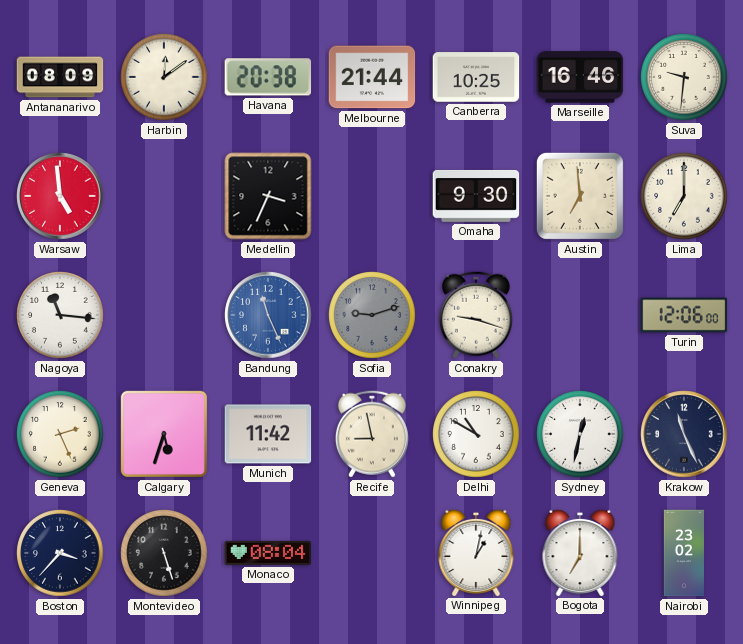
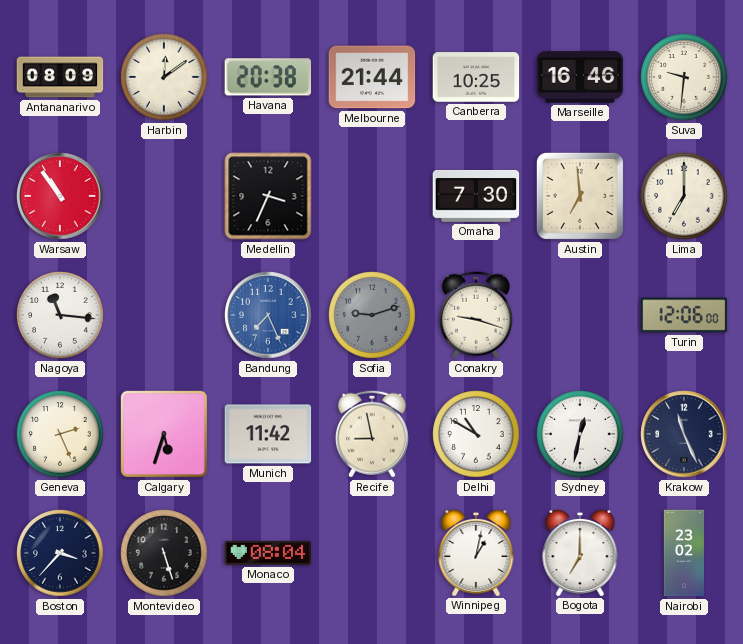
Warsaw: 4:59 -> 10:54
Omaha: 9:30 -> 7:30
Bandung: 11:26 -> 7:26
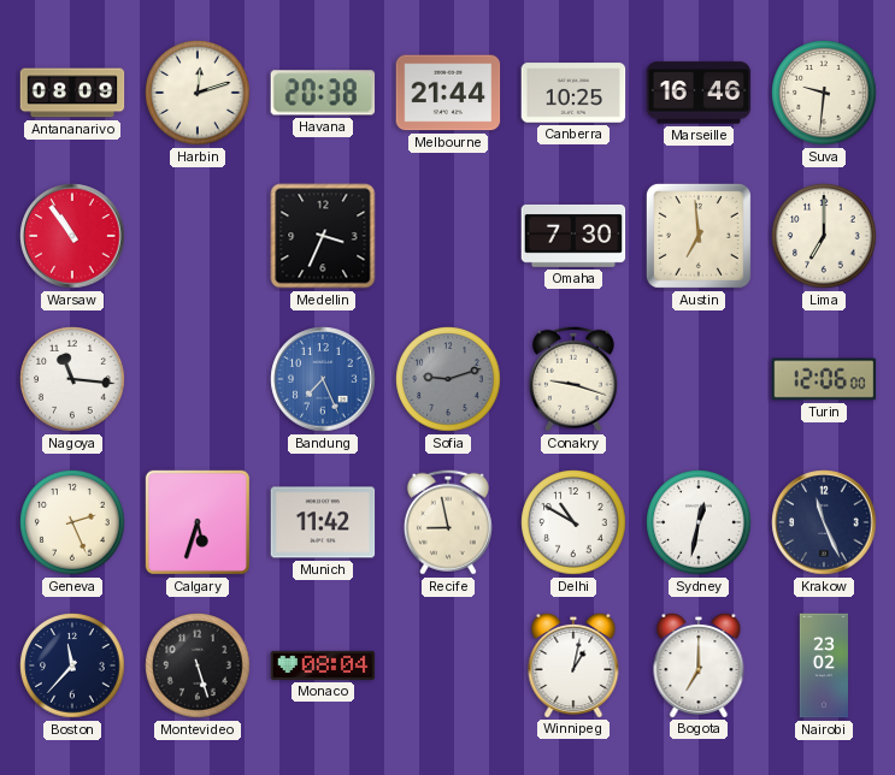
Harbin: 12:09 -> 12:12
Boston: 3:37 -> 11:37
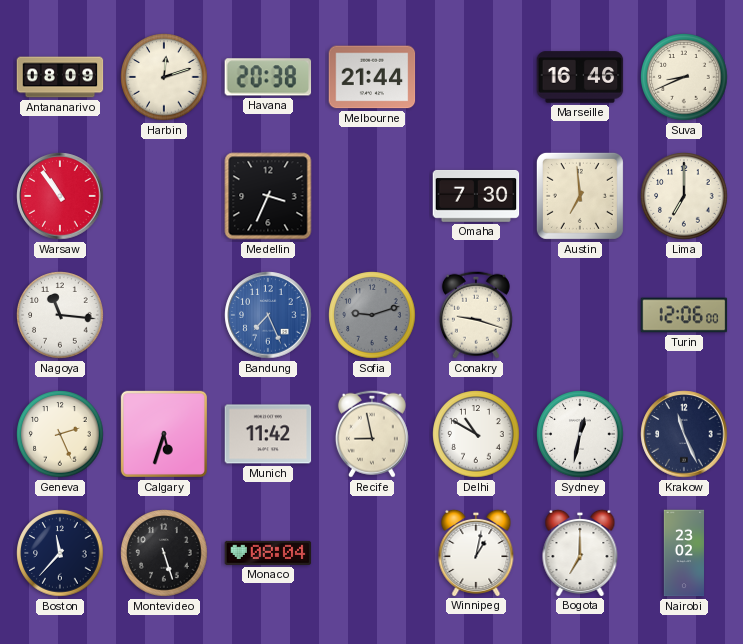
Canberra: 10:25 -> none
Suva: 9:31 -> 8:41
